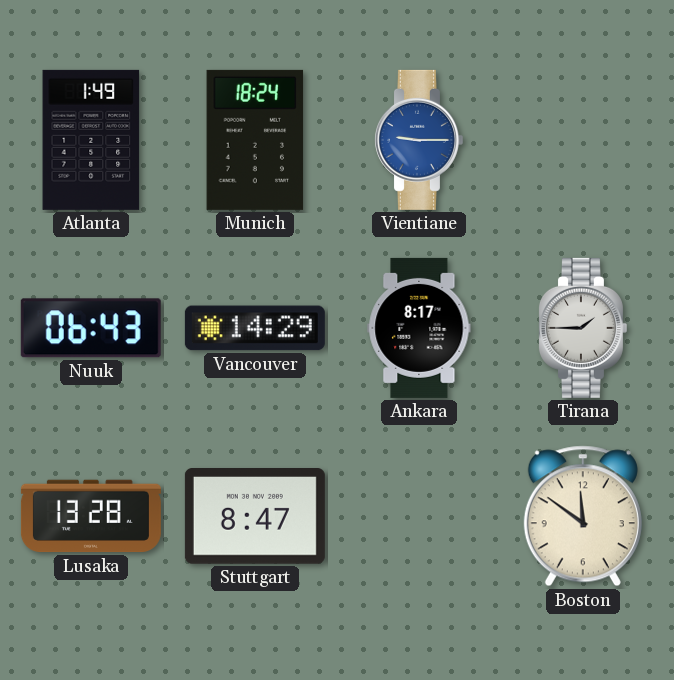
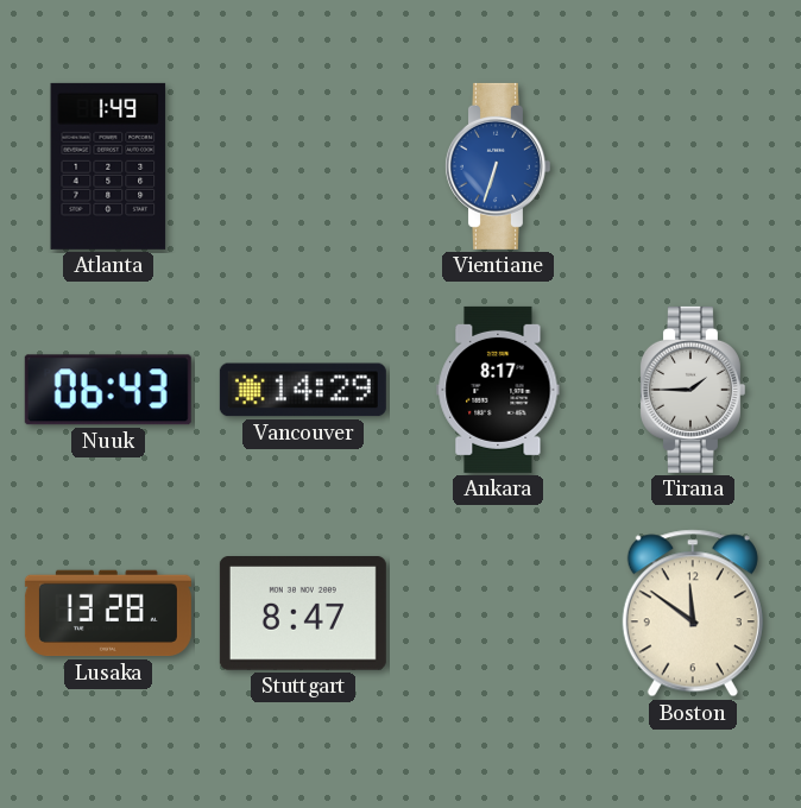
Munich: 18:24 -> none
Vientiane: 9:15 -> 6:33
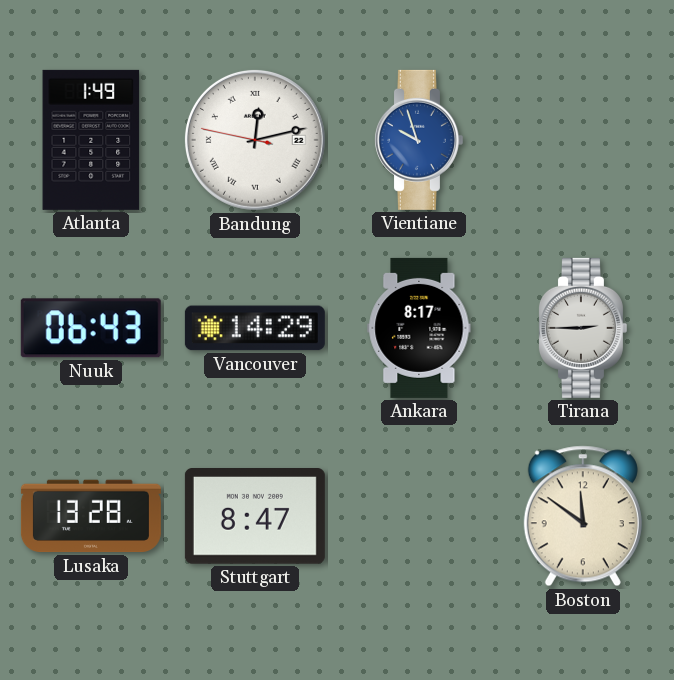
Bandung: none -> 12:12
Vientiane: 6:33 -> 9:57
Tirana: 1:45 -> 2:45
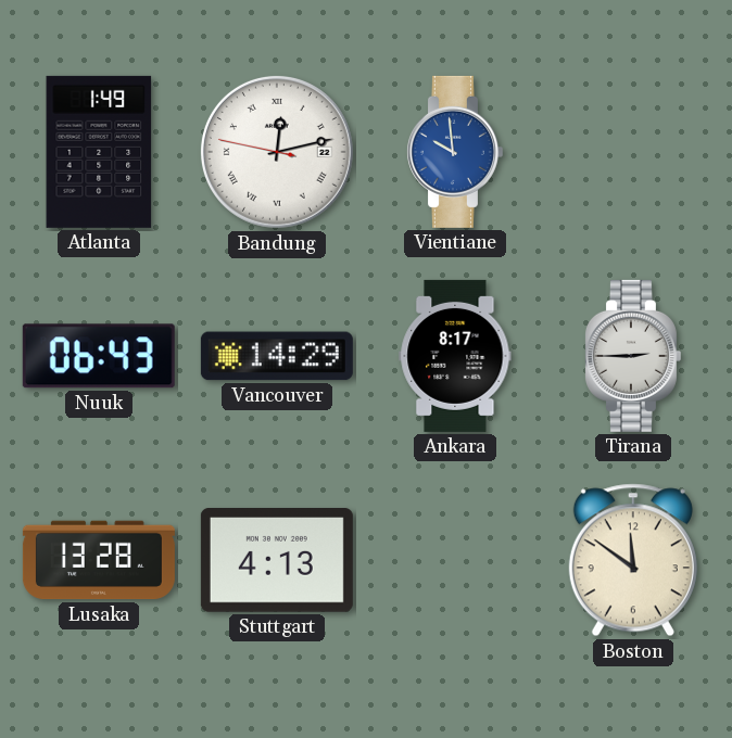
Vientiane: 9:57 -> 9:59
Stuttgart: 8:47 -> 4:13
